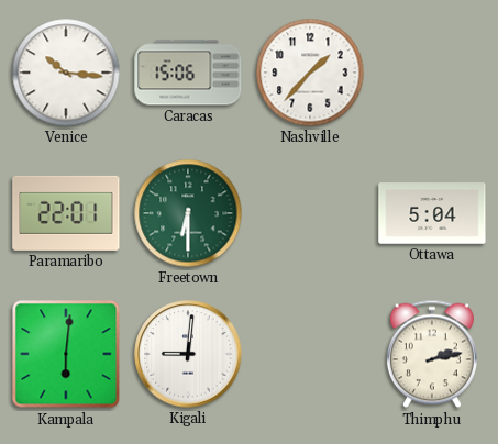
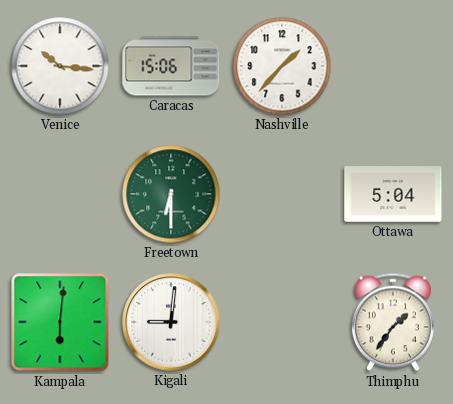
Paramaribo: 22:01 -> none
Thimphu: 2:13 -> 1:36
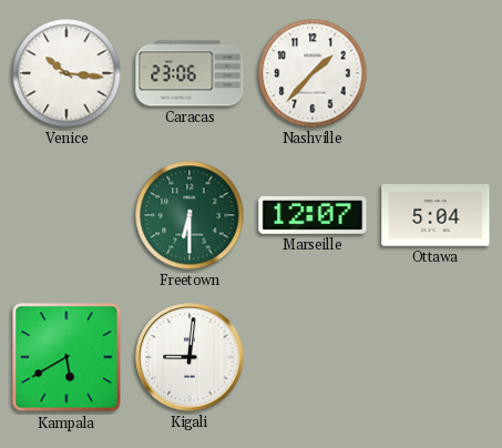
Caracas: 15:06 -> 23:06
Marseille: none -> 12:07
Kampala: 6:01 -> 5:40
Thimphu: 1:36 -> none
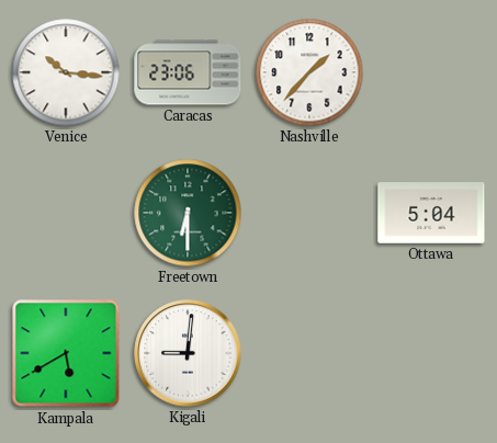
Marseille: 12:07 -> none
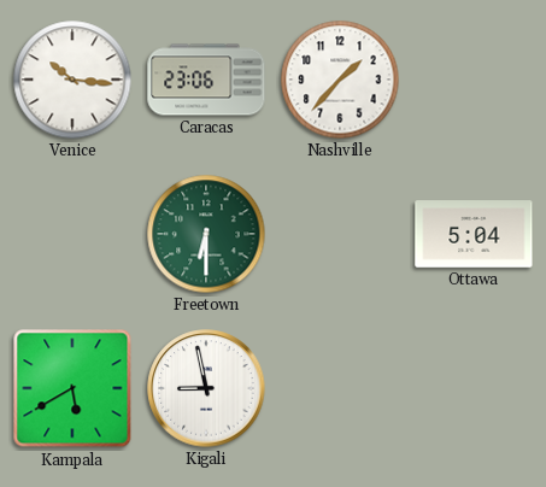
Kigali: 9:01 -> 8:58
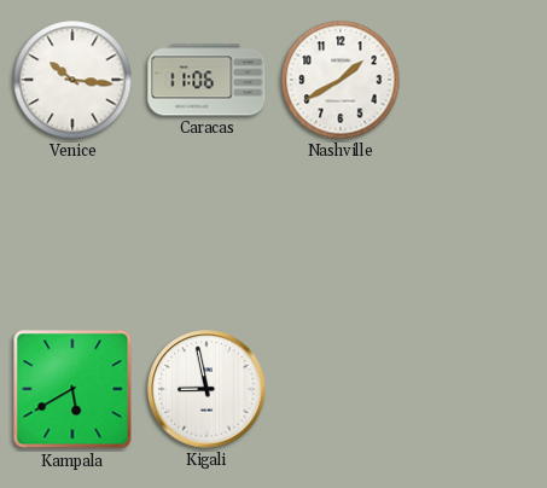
Caracas: 23:06 -> 11:06
Nashville: 1:37 -> 1:40
Freetown: 6:30 -> none
Ottawa: 5:04 -> none
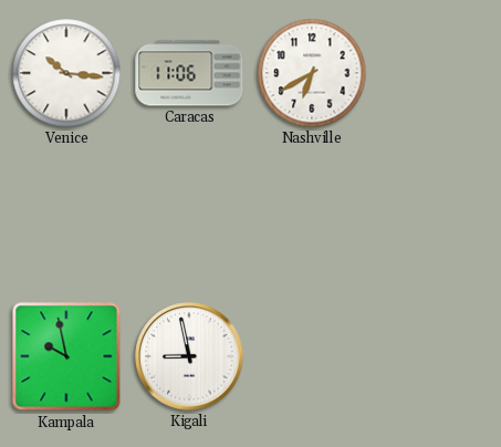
Nashville: 1:40 -> 6:40
Kampala: 5:40 -> 9:58
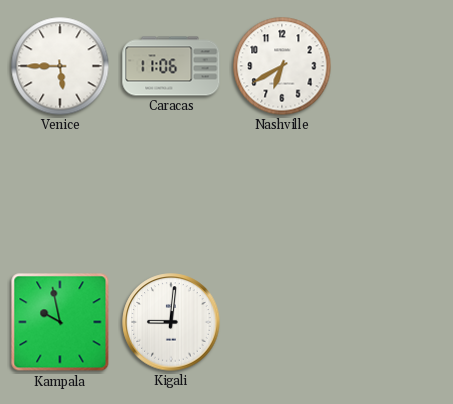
Venice: 10:16 -> 5:45
Kigali: 8:58 -> 9:01
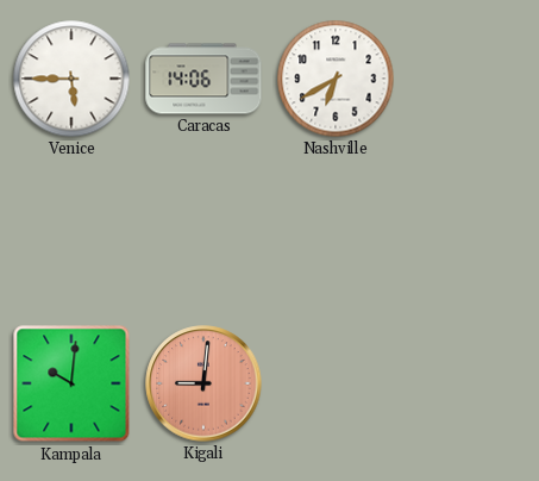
Caracas: 11:06 -> 14:06
Kampala: 9:58 -> 10:01
Kigali dial: white -> salmon
